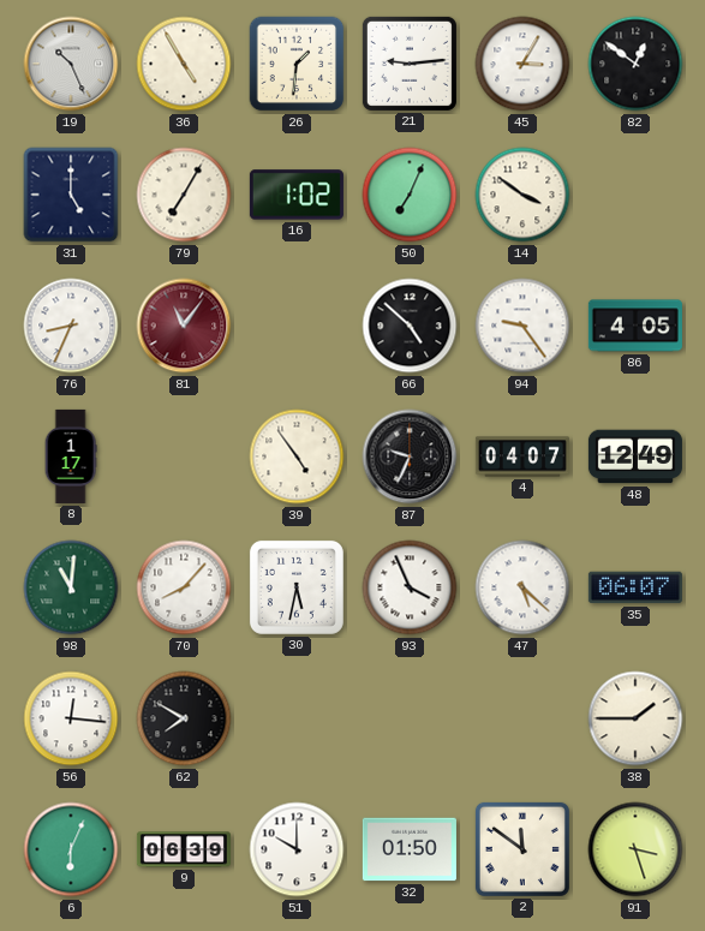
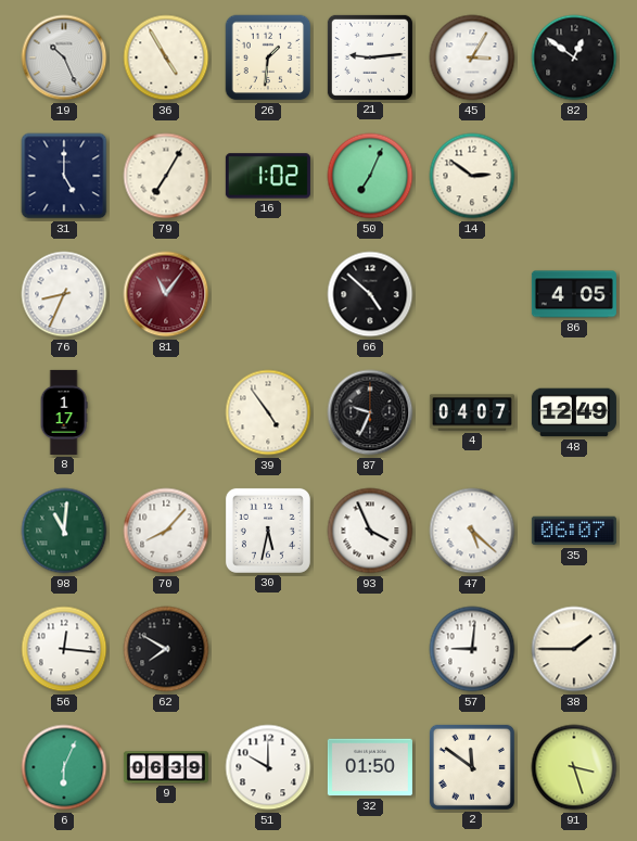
14: 3:51 -> 2:51
94: 9:24 -> none
57: none -> 9:01
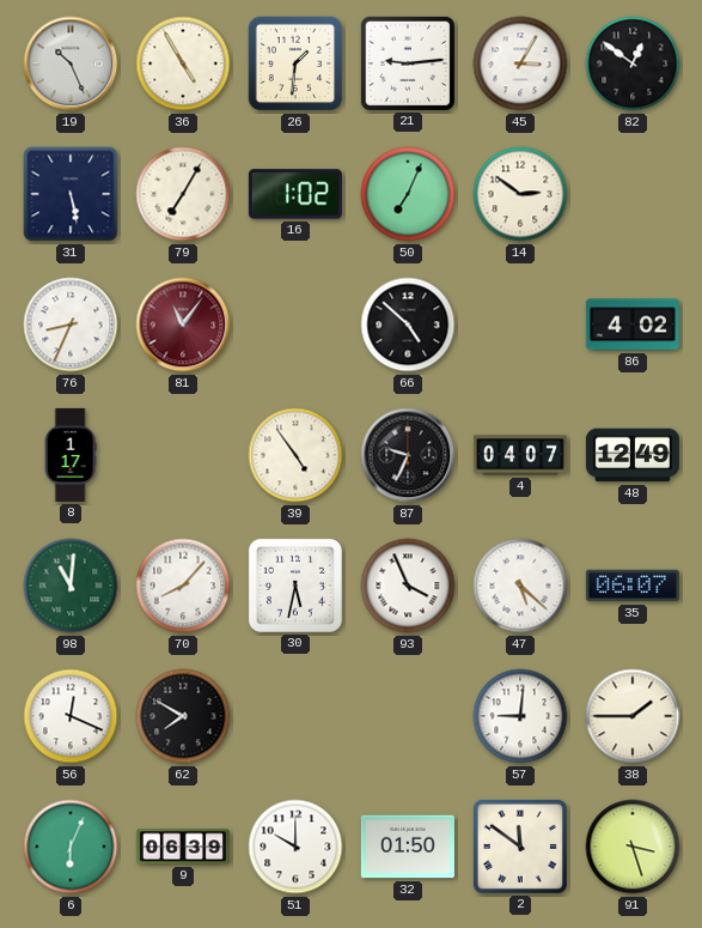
31: 5:00 -> 5:28
86: 4:05 -> 4:02
56: 12:16 -> 12:19
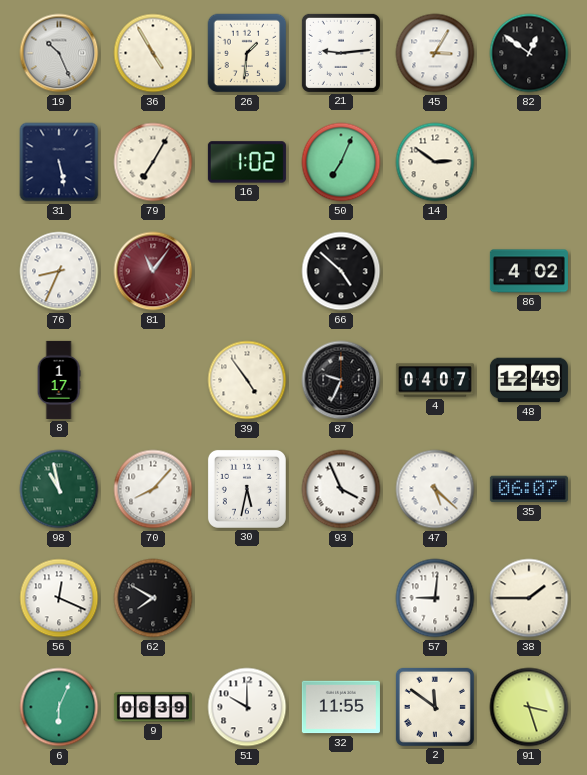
98: 11:01 -> 10:58
32: 01:50 -> 11:55
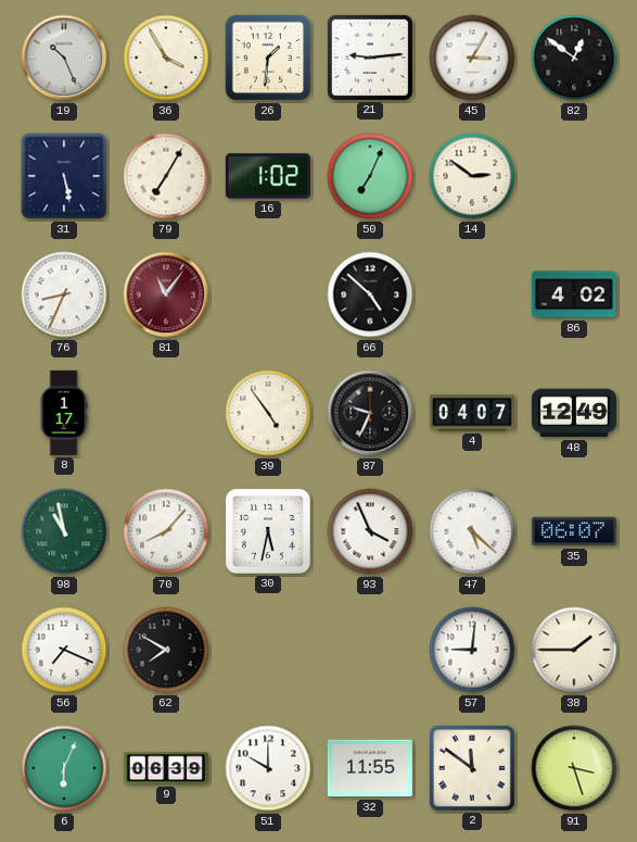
36: 4:55 -> 3:55
56: 12:19 -> 7:19
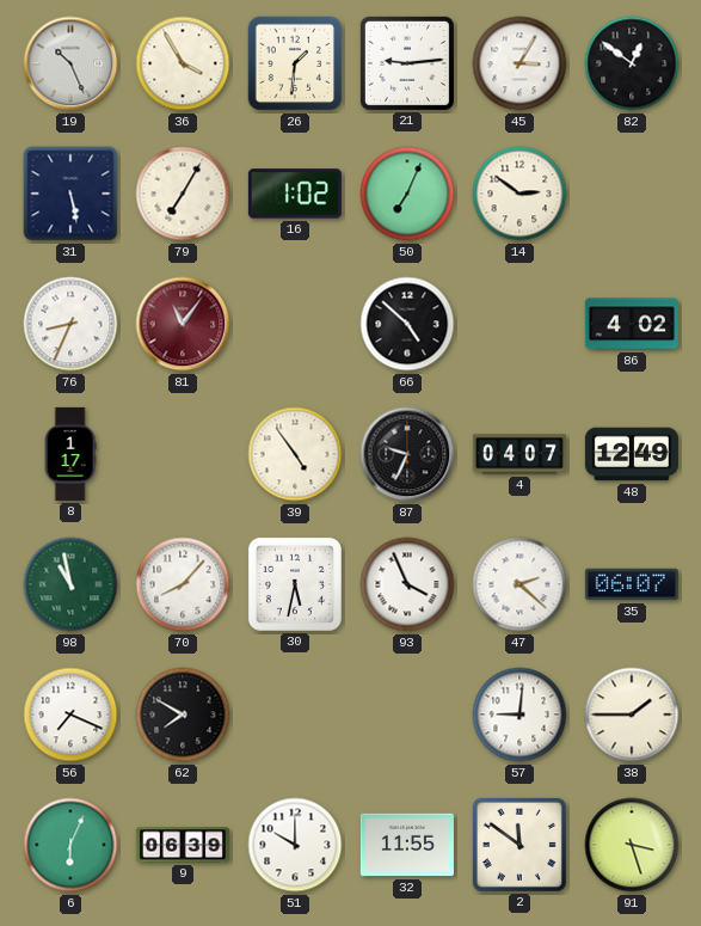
47: 5:22 -> 2:22
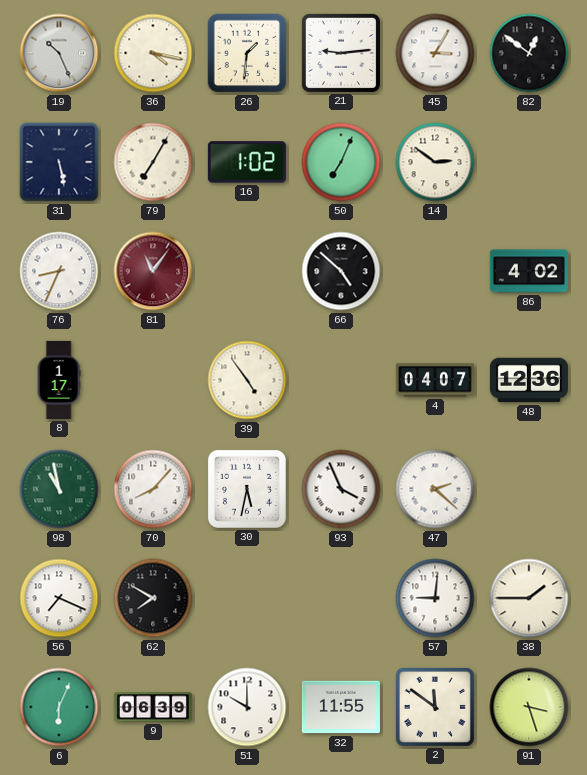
36: 3:55 -> 4:17
87: 9:34 -> none
48: 12:49 -> 12:36
35: 06:07 -> none
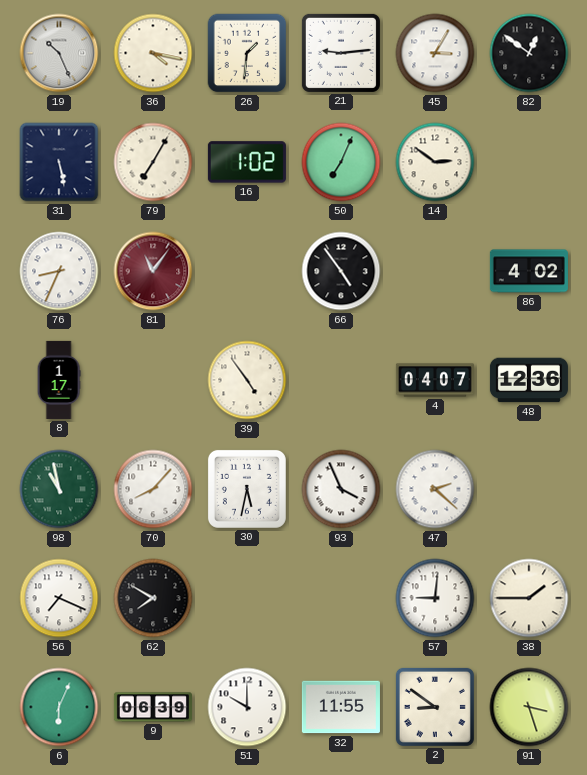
66: 4:52 -> 4:54
2: 11:51 -> 8:51
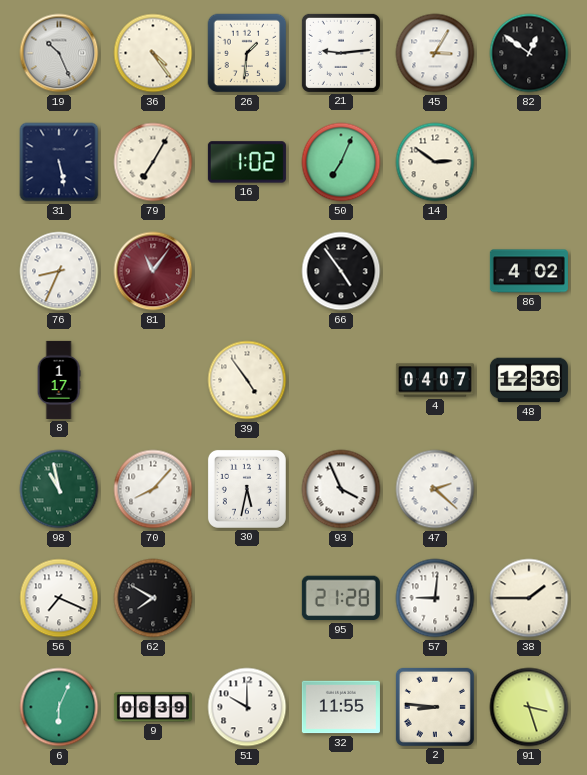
36: 4:17 -> 4:24
95: none -> 21:28
2: 8:51 -> 8:46
